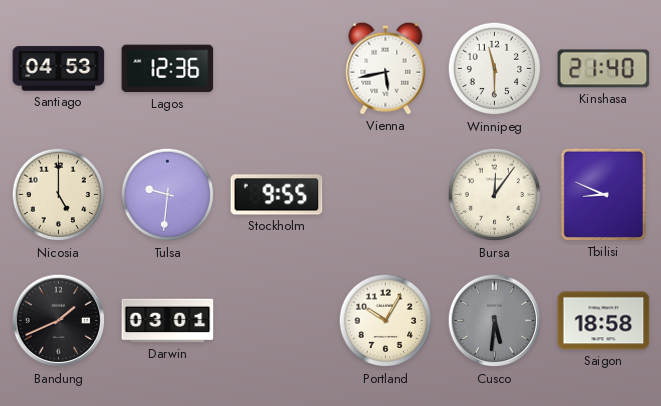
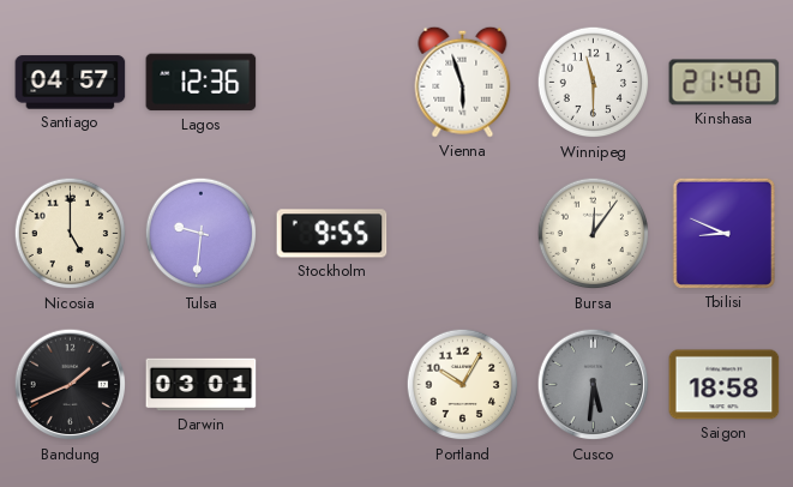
Santiago: 04:53 -> 04:57
Vienna: 5:43 -> 5:57
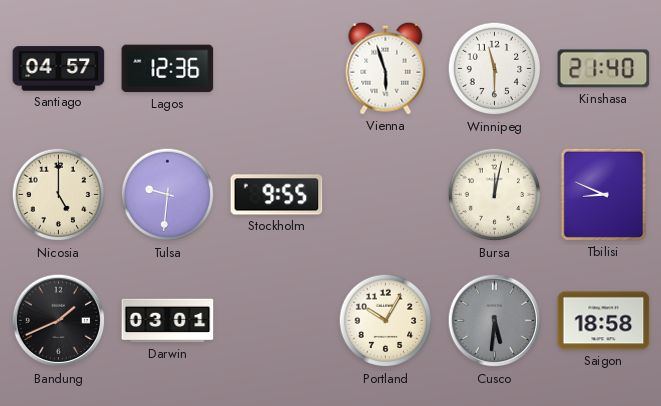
Bursa: 12:06 -> 12:02
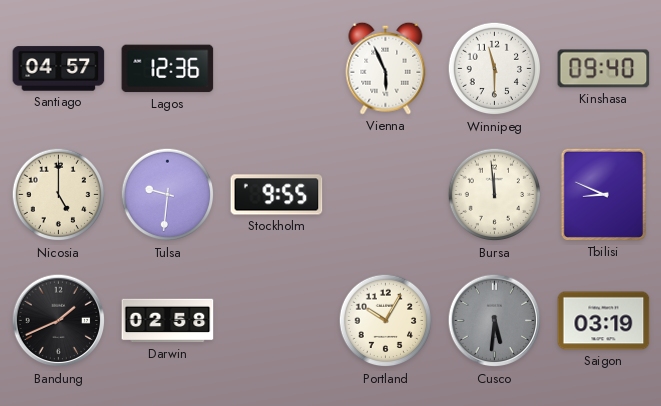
Vienna: 5:57 -> 5:56
Kinshasa: 21:40 -> 09:40
Bursa: 12:02 -> 11:59
Darwin: 03:01 -> 02:58
Saigon: 18:58 -> 03:19
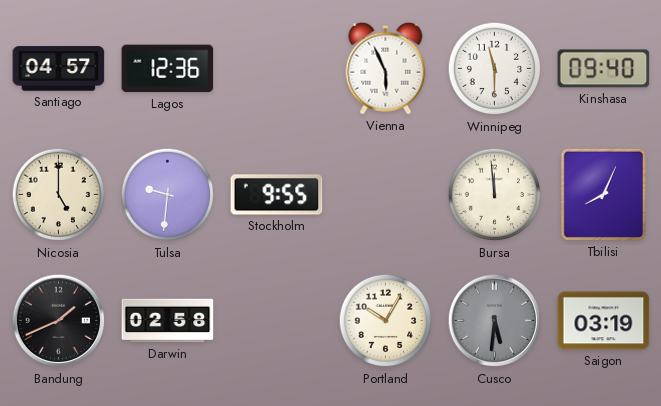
Tbilisi: 8:49 -> 8:04
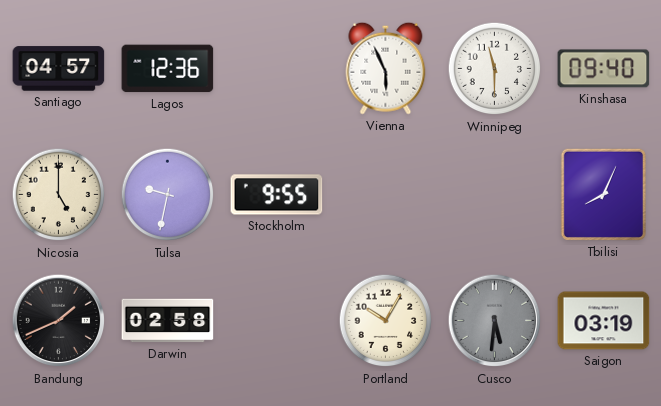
Tulsa: 9:31 -> 9:32
Bursa: 11:59 -> none
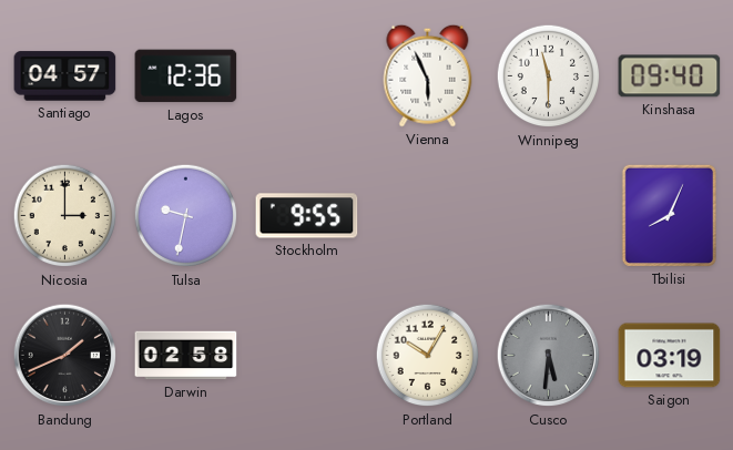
Nicosia: 5:00 -> 3:00
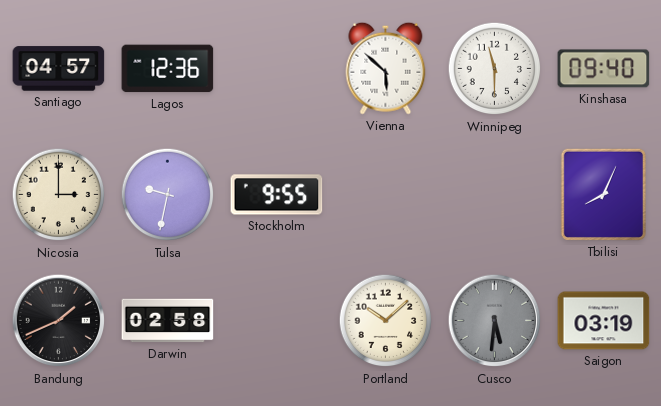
Vienna: 5:56 -> 5:52
Portland: 10:05 -> 10:08
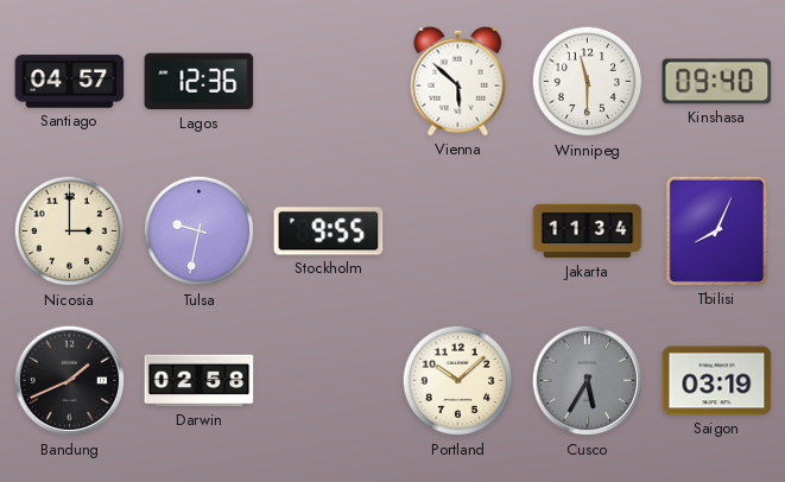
Jakarta: none -> 11:34
Cusco: 5:31 -> 5:35
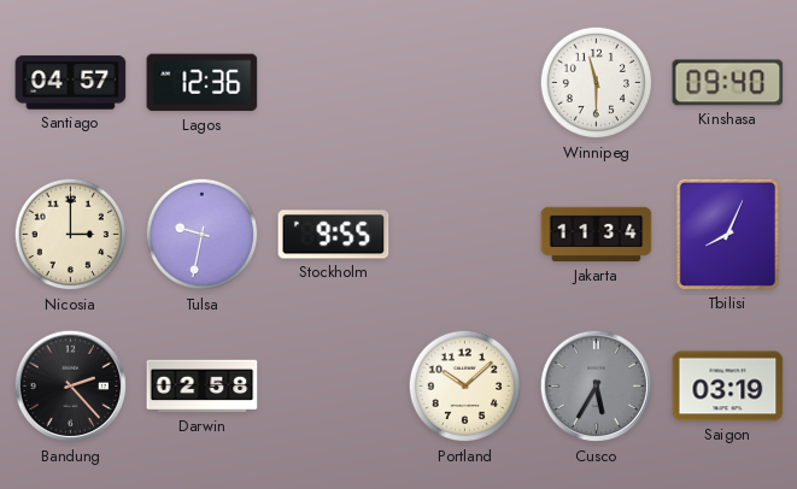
Vienna: 5:52 -> none
Bandung: 1:41 -> 2:23
